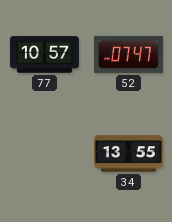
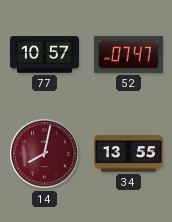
14: none -> 8:02
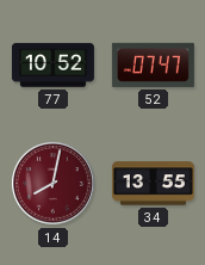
77: 10:57 -> 10:52
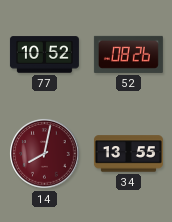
52: 07:47 -> 08:26
